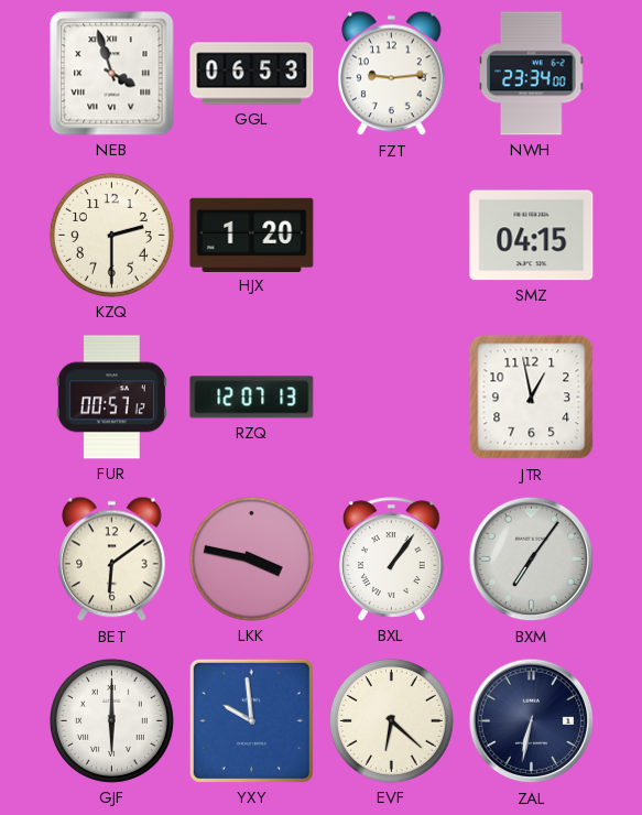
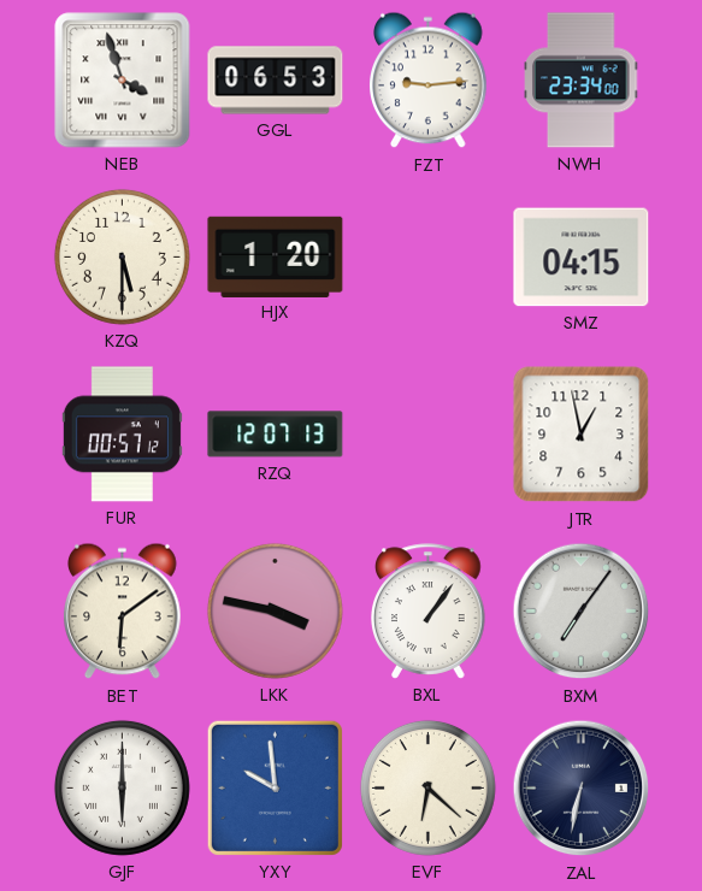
KZQ: 2:30 -> 5:30
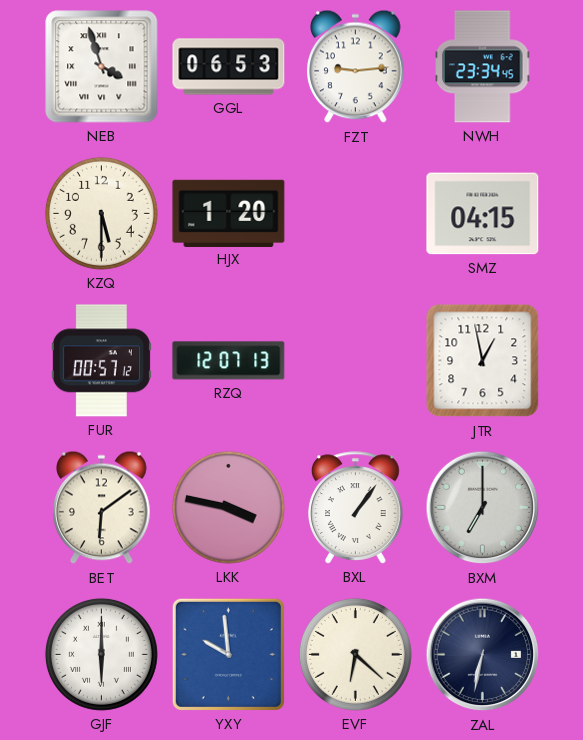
NWH: 23:34:00 -> 23:34:45
BXM: 7:06 -> 7:00
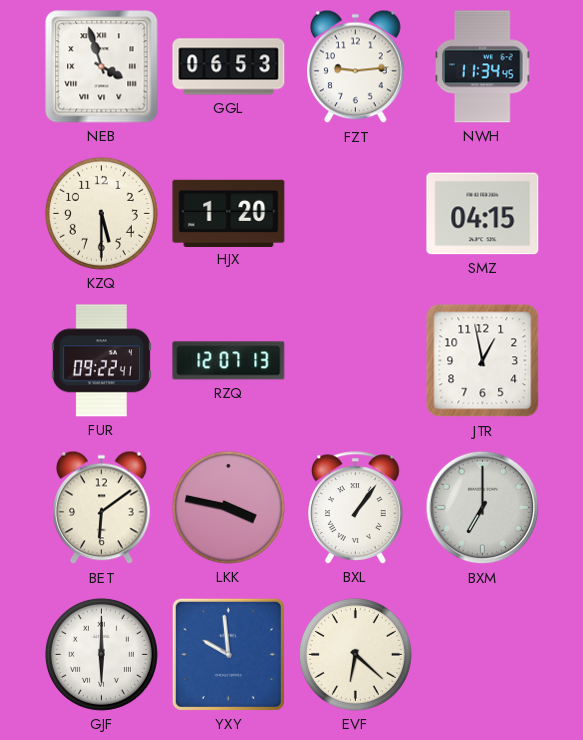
NWH: 23:34 -> 11:34
FUR: 00:57 -> 09:22
ZAL: 6:32 -> none
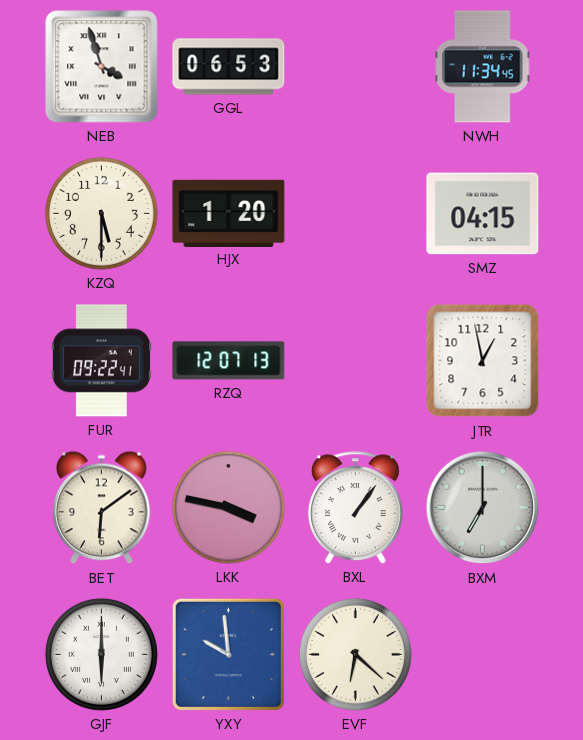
FZT: 9:14 -> none
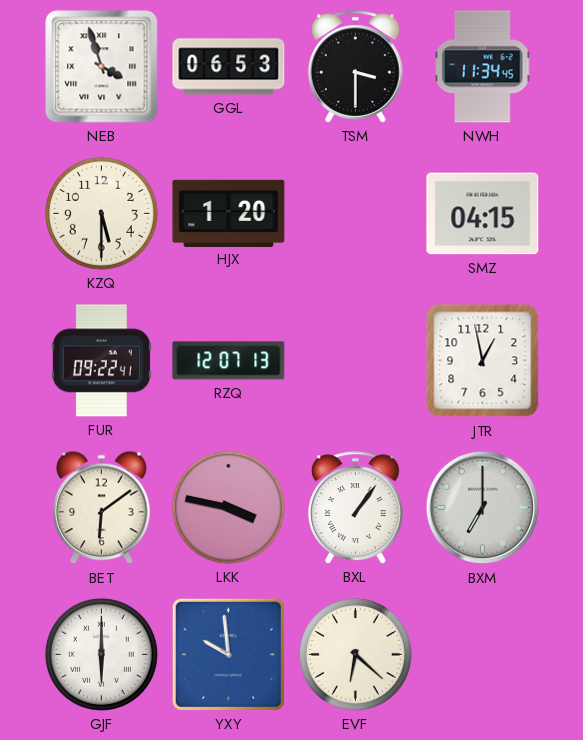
TSM: none -> 3:30
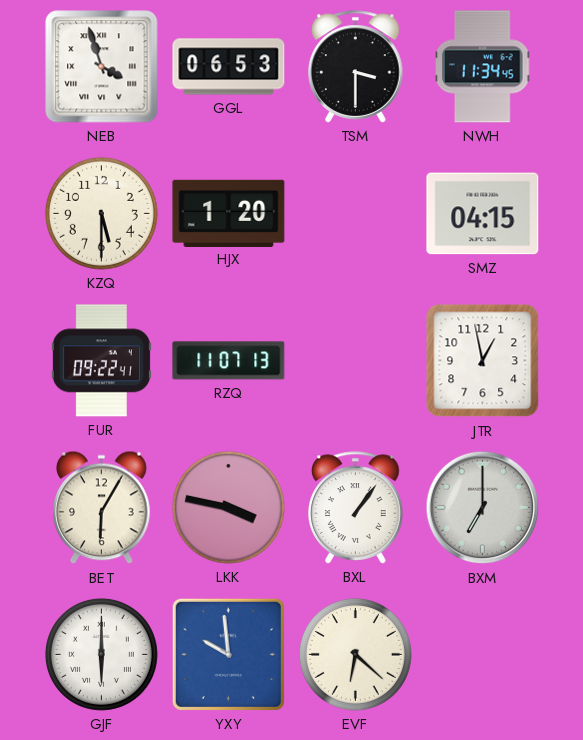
RZQ: 12:07 -> 11:07
BET: 6:09 -> 6:05
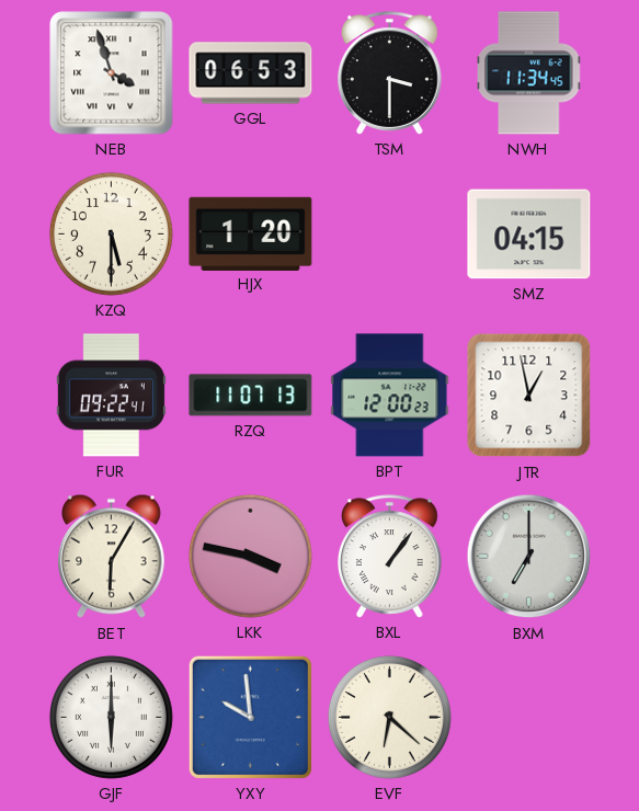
BPT: none -> 12:00
